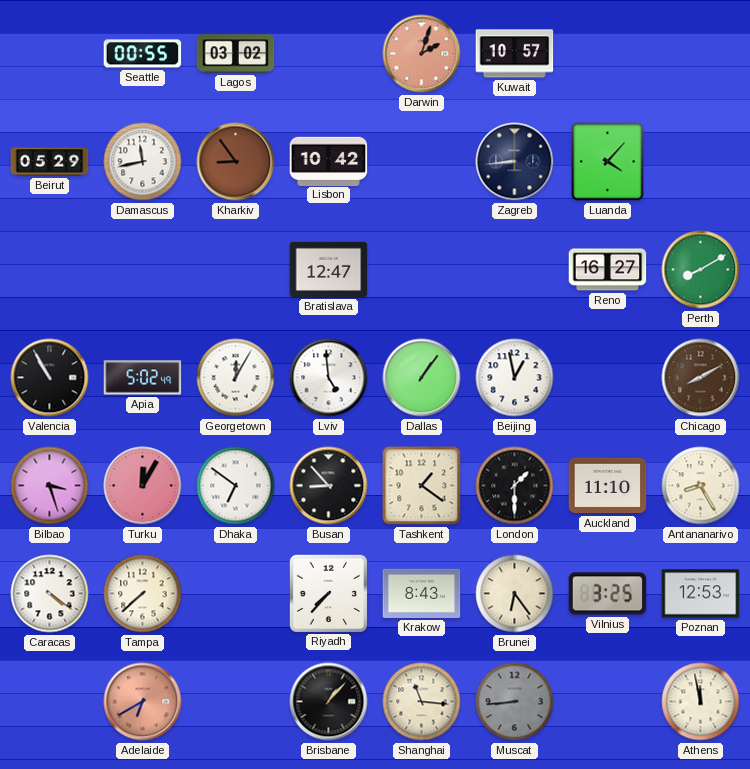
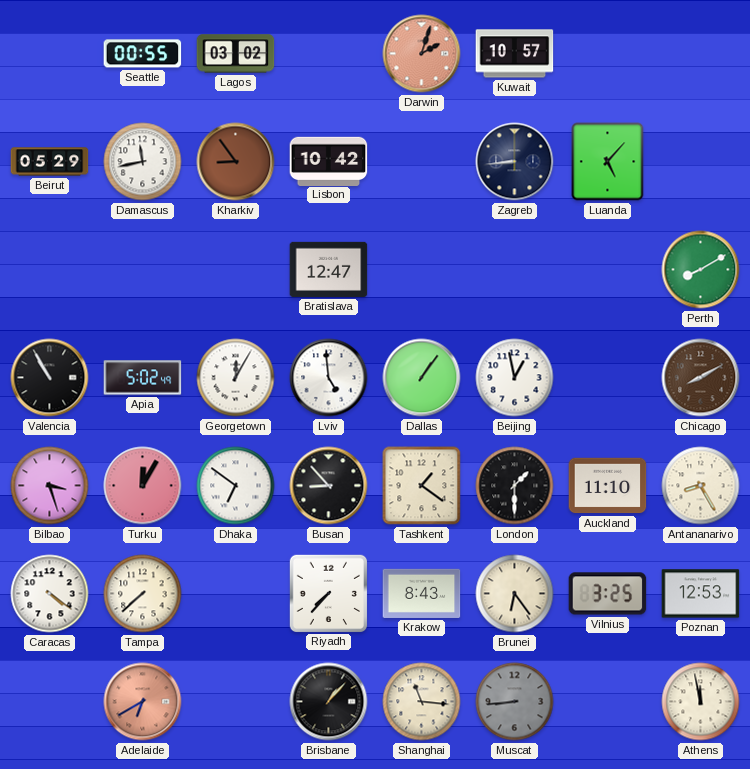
Luanda: 4:07 -> 5:07
Reno: 16:27 -> none
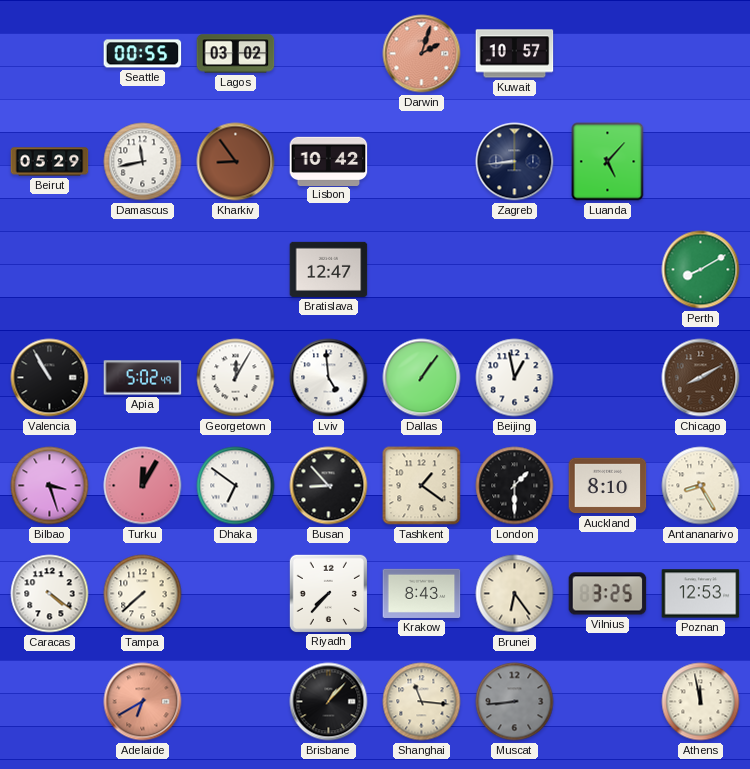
Auckland: 11:10 -> 8:10
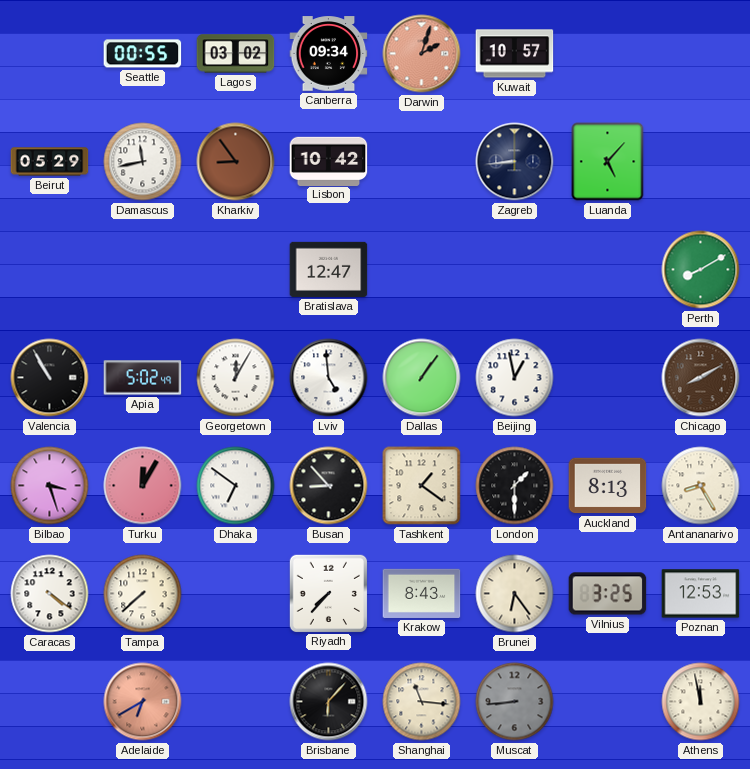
Canberra: none -> 09:34
Auckland: 8:10 -> 8:13
Brisbane: 1:07 -> 6:07
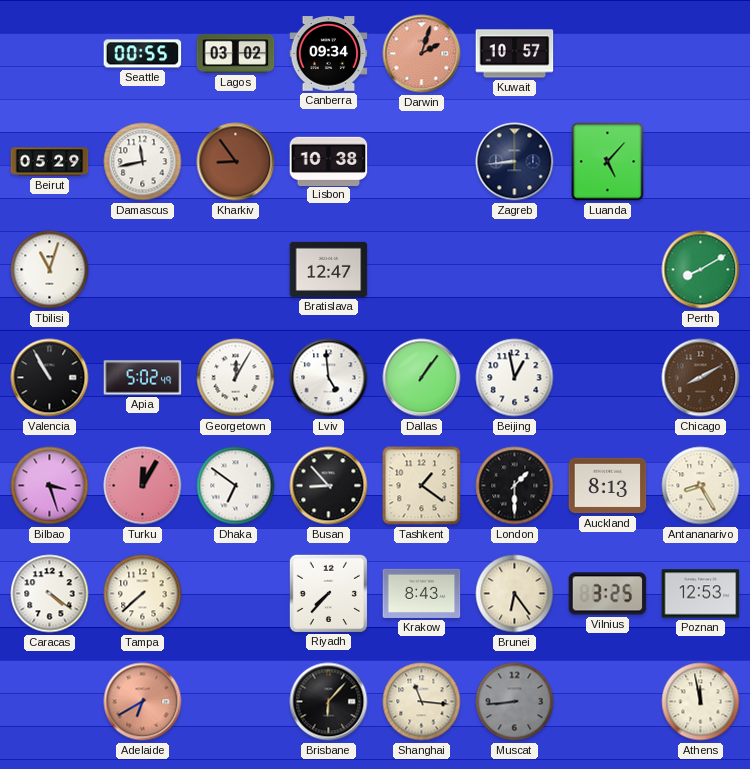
Lisbon: 10:42 -> 10:38
Tbilisi: none -> 11:03
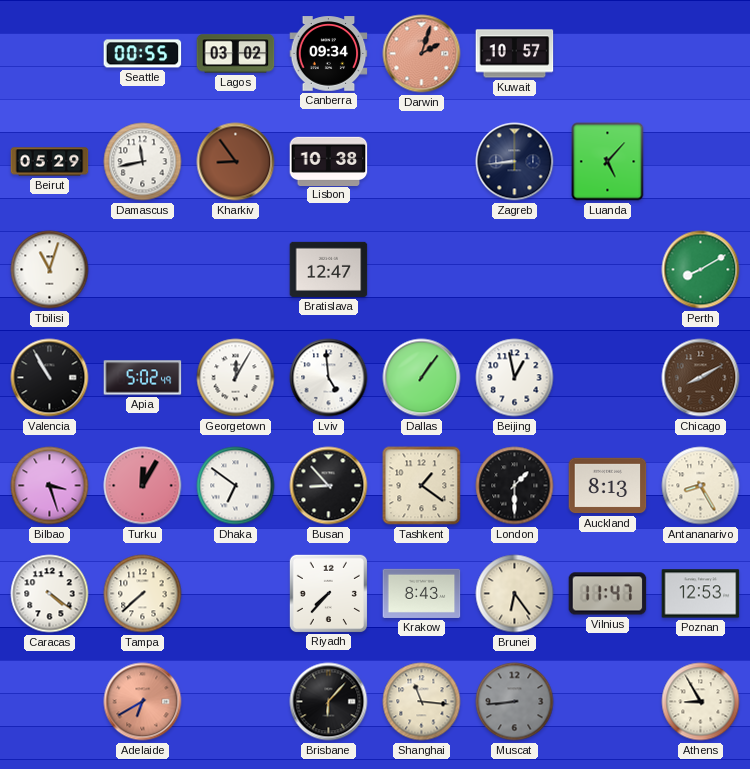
Vilnius: 3:25 -> 11:47
Athens: 11:58 -> 8:55
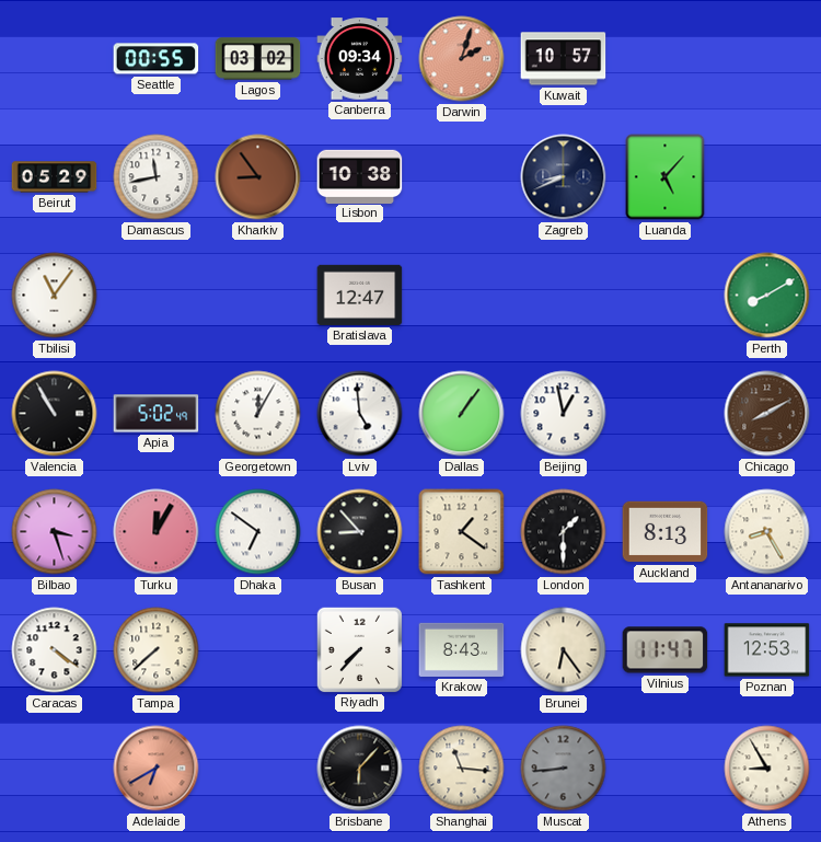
Zagreb: 8:44 -> 8:41
Tbilisi: 11:03 -> 11:06
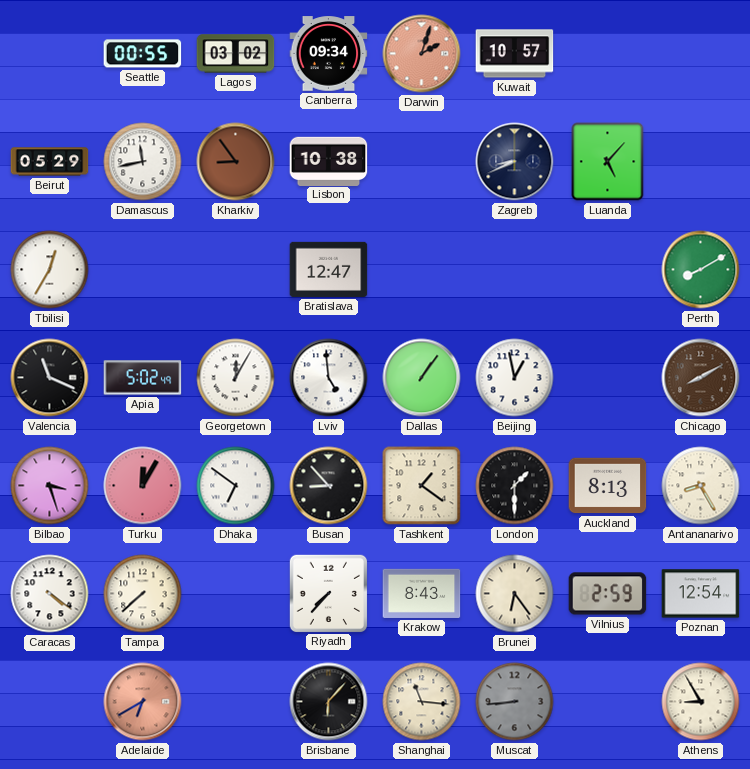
Tbilisi: 11:06 -> 12:35
Valencia: 10:55 -> 11:19
Vilnius: 11:47 -> 2:59
Poznan: 12:53 -> 12:54
